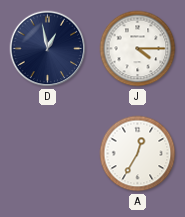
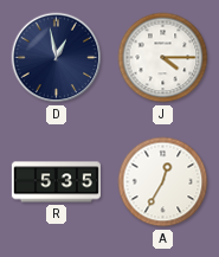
R: none -> 5:35
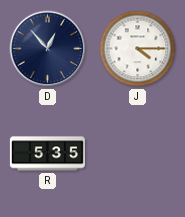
D: 12:58 -> 12:53
A: 12:35 -> none
